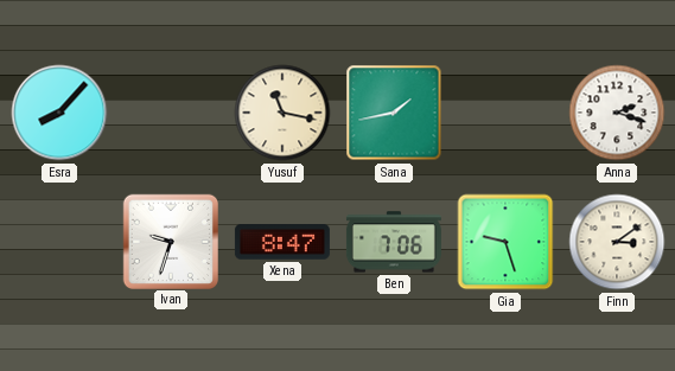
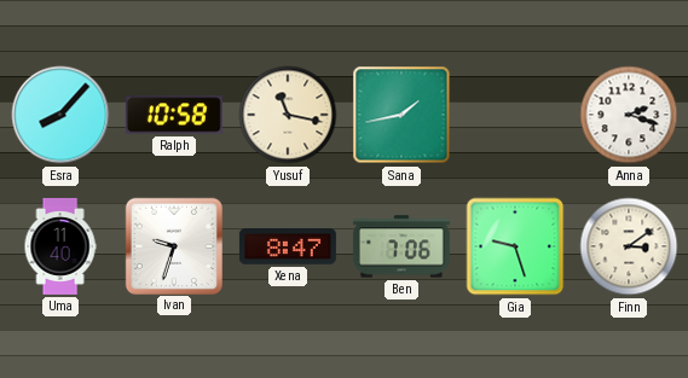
Ralph: none -> 10:58
Uma: none -> 11:40
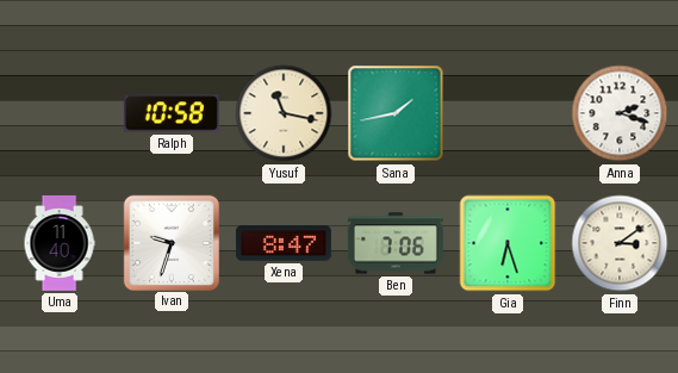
Esra: 8:07 -> none
Gia: 9:27 -> 6:27
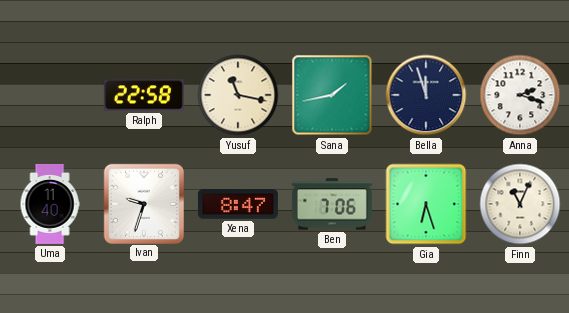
Ralph: 10:58 -> 22:58
Bella: none -> 11:57
Finn: 3:09 -> 11:04
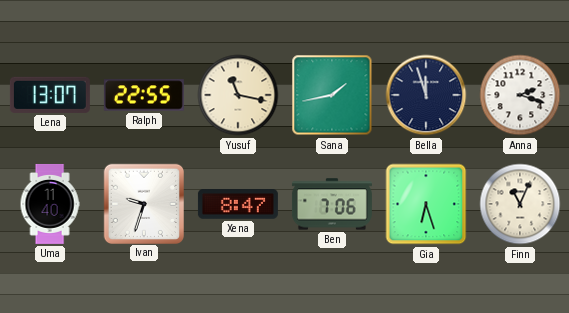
Lena: none -> 13:07
Ralph: 22:58 -> 22:55
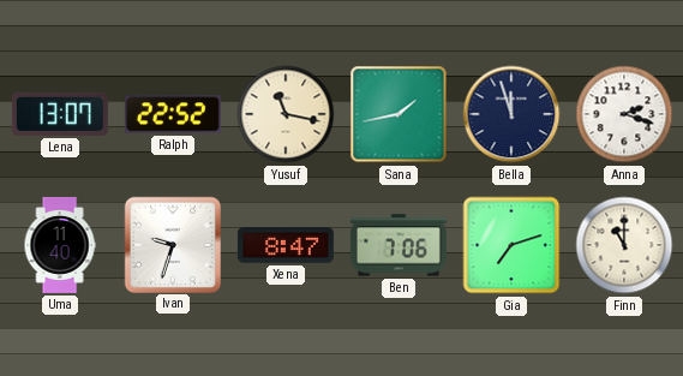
Ralph: 22:55 -> 22:52
Gia: 6:27 -> 7:12
Finn: 11:04 -> 11:00
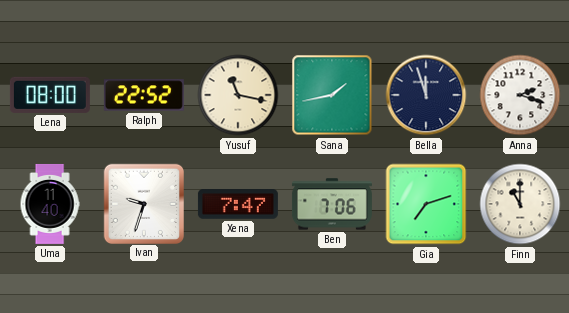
Lena: 13:07 -> 08:00
Xena: 8:47 -> 7:47
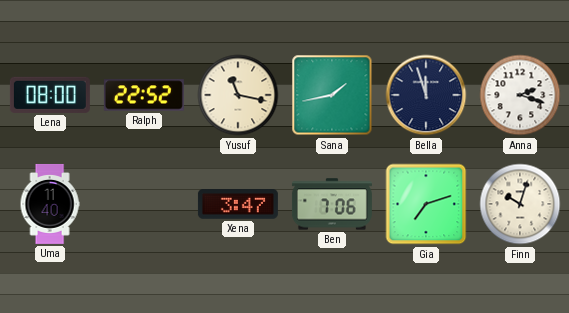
Ivan: 9:33 -> none
Xena: 7:47 -> 3:47
Finn: 11:00 -> 10:03
